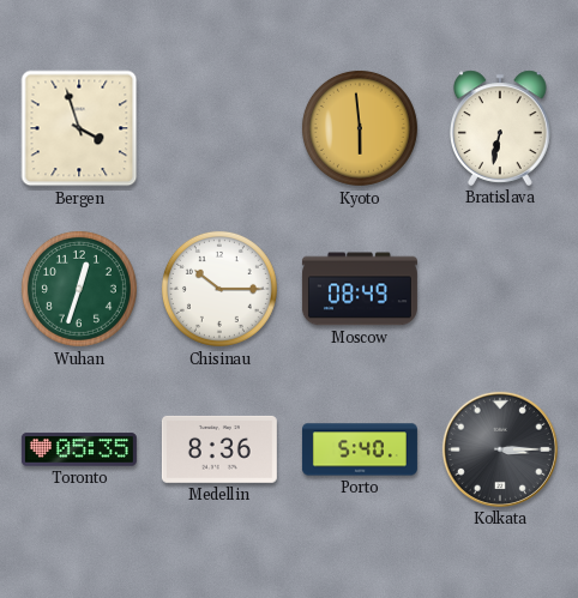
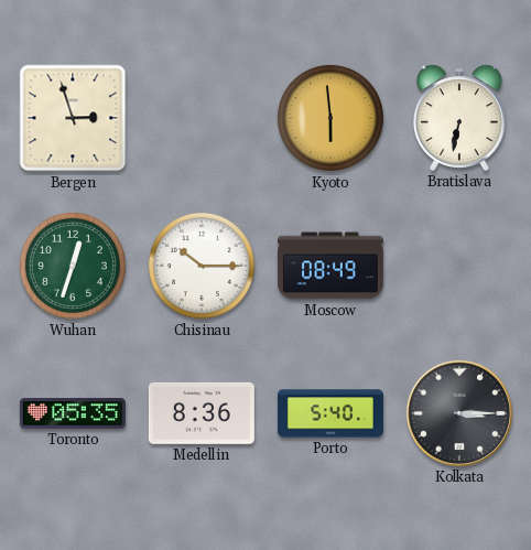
Bergen: 3:57 -> 2:57
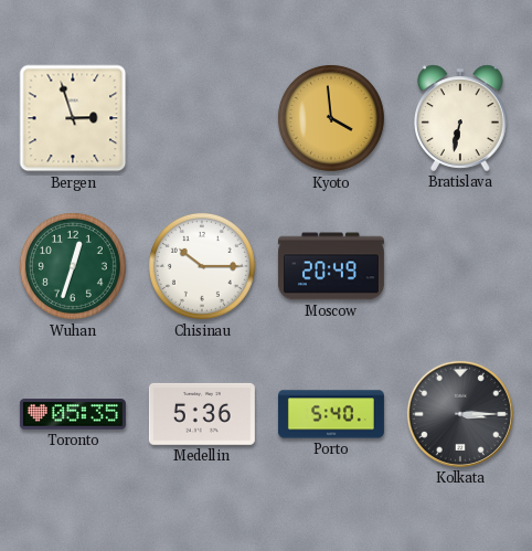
Kyoto: 5:59 -> 3:59
Moscow: 08:49 -> 20:49
Medellin: 8:36 -> 5:36
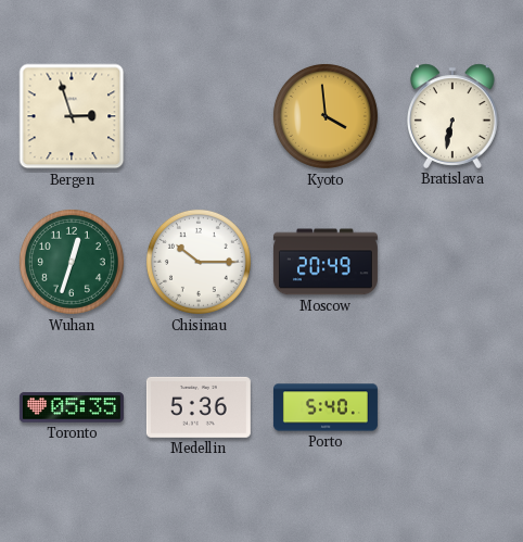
Kolkata: 3:15 -> none
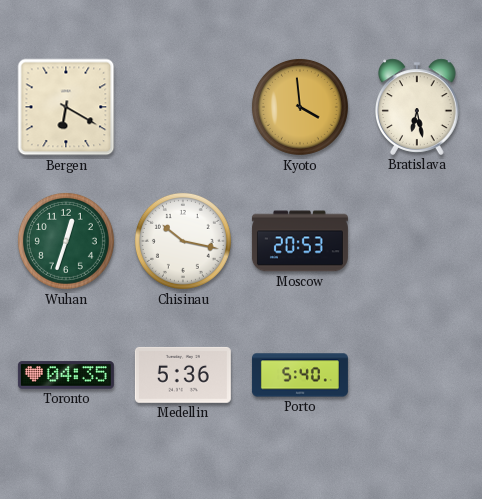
Bergen: 2:57 -> 6:20
Bratislava: 6:32 -> 6:28
Chisinau: 10:15 -> 10:17
Moscow: 20:49 -> 20:53
Toronto: 05:35 -> 04:35
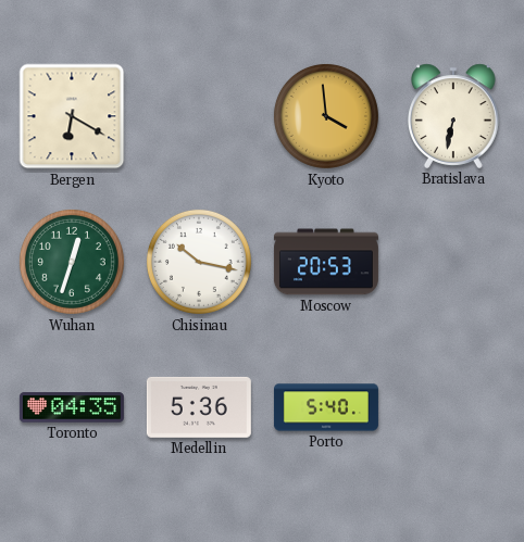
Bratislava: 6:28 -> 6:32
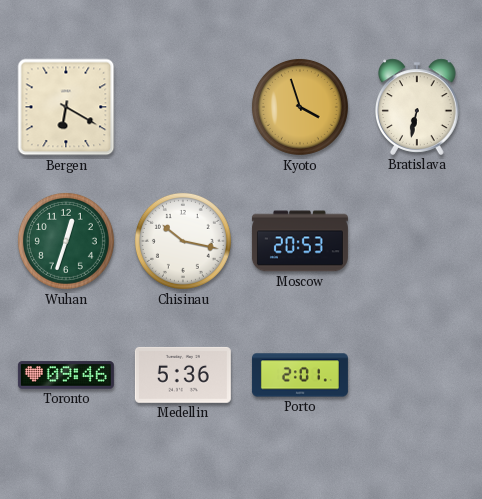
Kyoto: 3:59 -> 3:57
Toronto: 04:35 -> 09:46
Porto: 5:40 -> 2:01
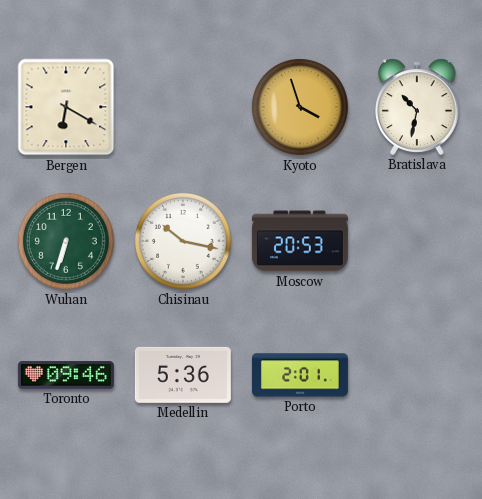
Bratislava: 6:32 -> 10:32
Wuhan: 12:33 -> 6:33
